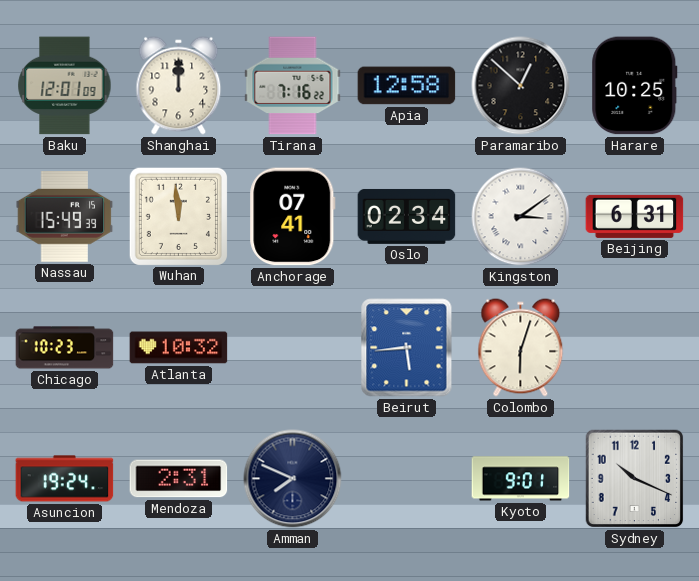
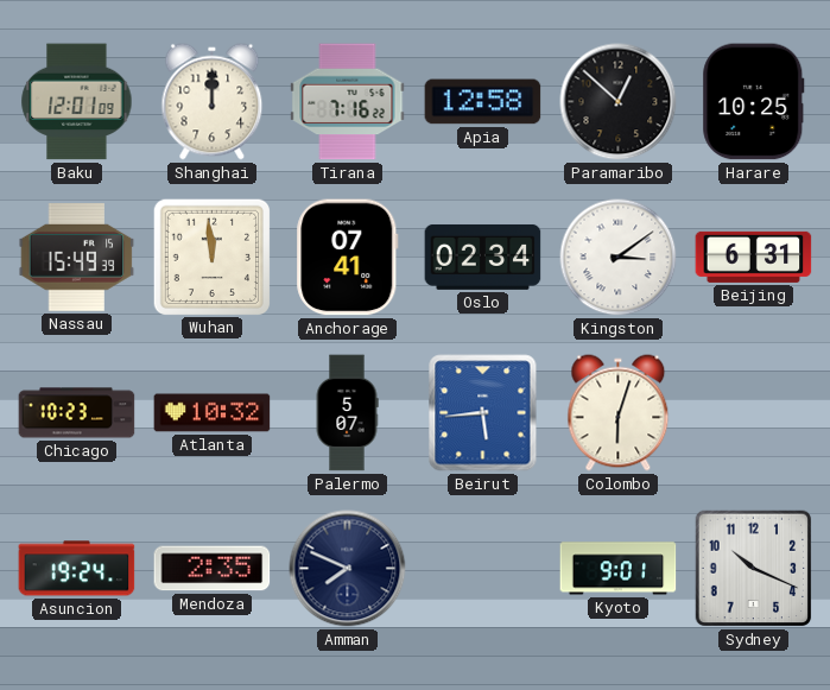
Palermo: none -> 5:07
Mendoza: 2:31 -> 2:35
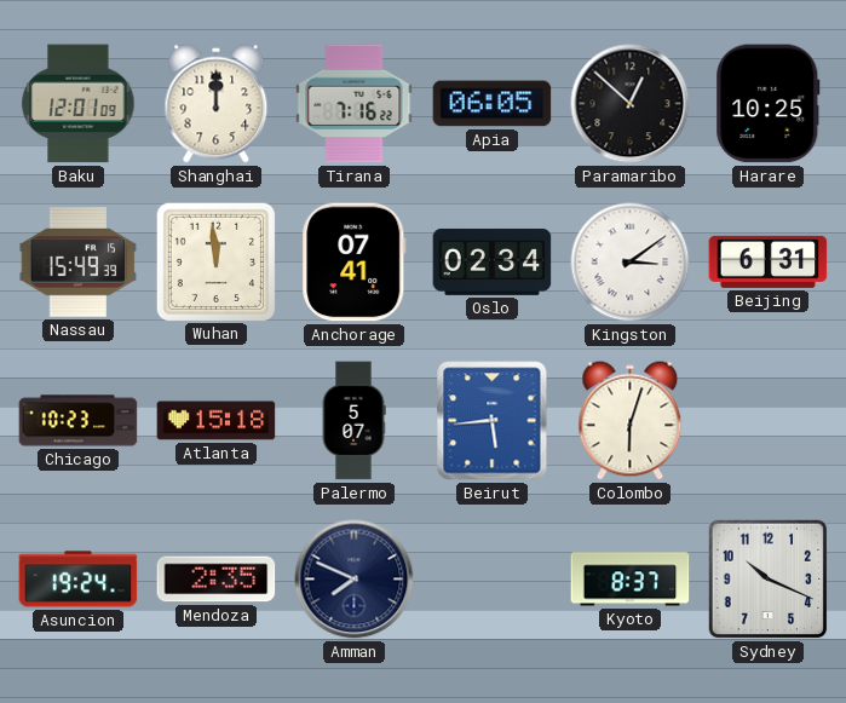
Apia: 12:58 -> 06:05
Atlanta: 10:32 -> 15:18
Kyoto: 9:01 -> 8:37
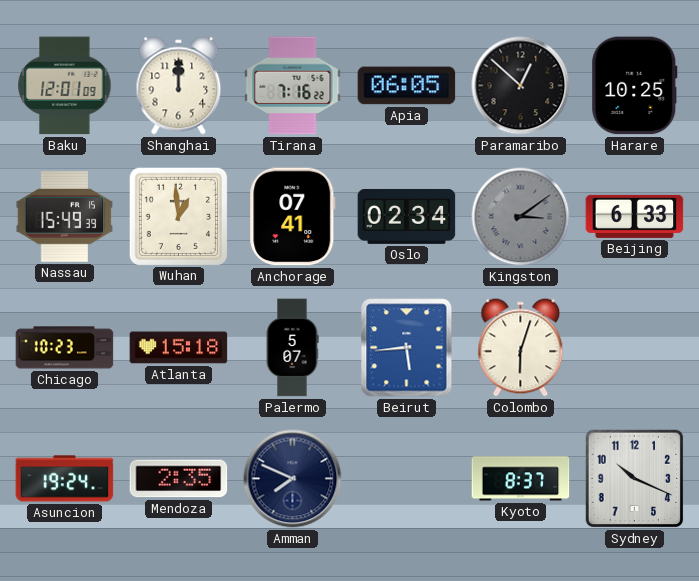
Wuhan: 11:59 -> 12:59
Kingston dial: white -> grey
Beijing: 6:31 -> 6:33
